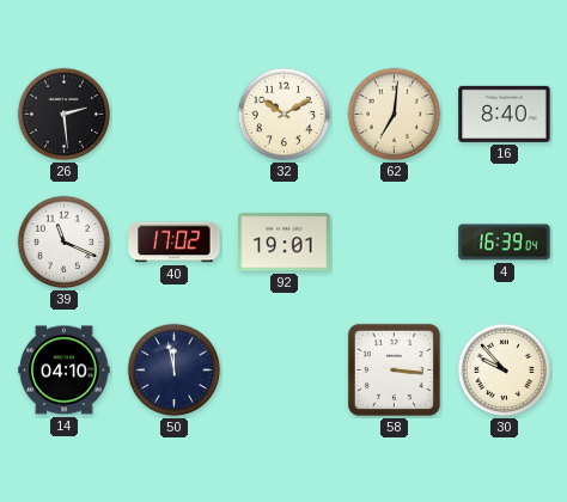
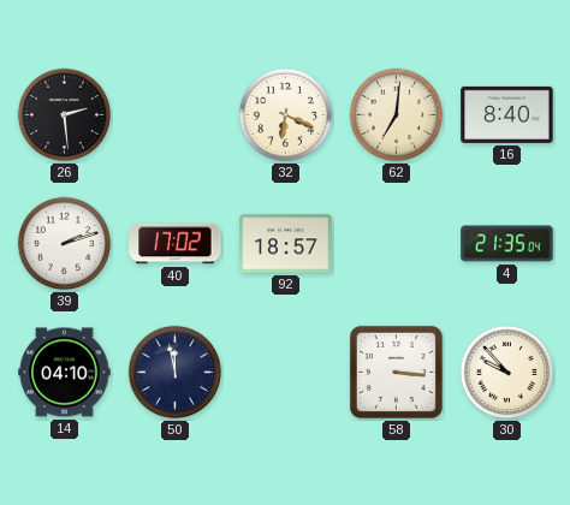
32: 10:10 -> 6:19
39: 11:19 -> 2:12
92: 19:01 -> 18:57
4: 16:39 -> 21:35
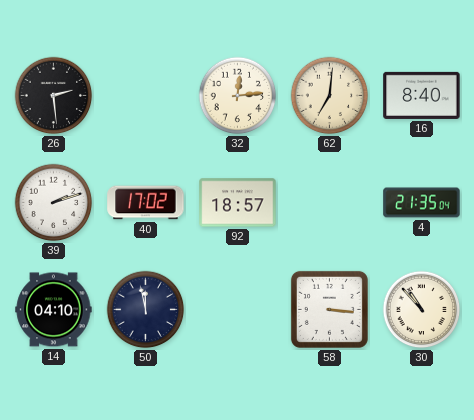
32: 6:19 -> 12:14
30: 9:53 -> 10:53
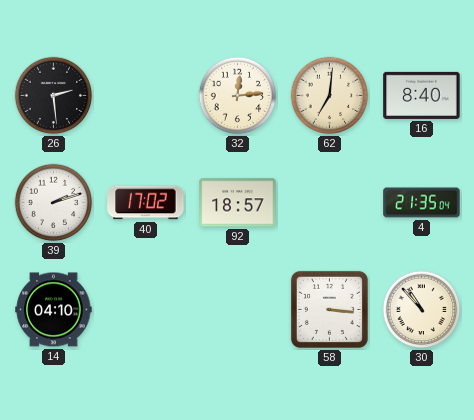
50: 11:58 -> none
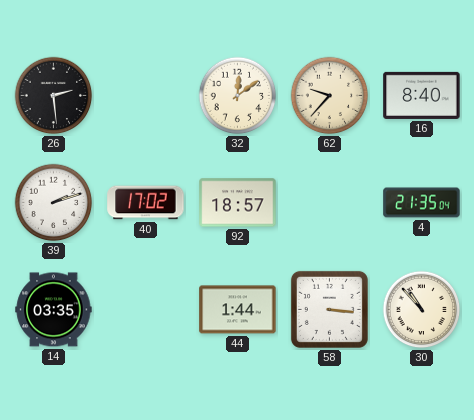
32: 12:14 -> 12:09
62: 7:01 -> 9:37
14: 04:10 -> 03:35
44: none -> 1:44
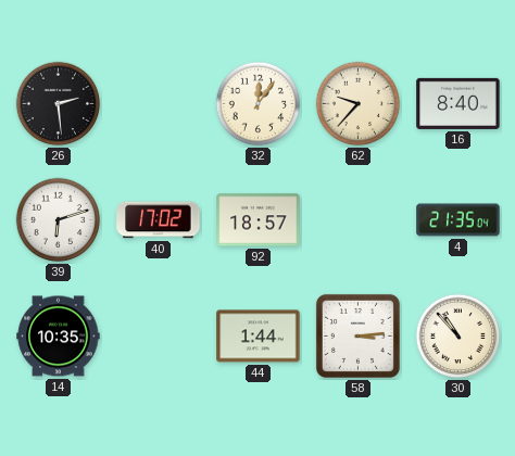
32: 12:09 -> 12:06
39: 2:12 -> 6:12
14: 03:35 -> 10:35
58: 3:16 -> 3:14
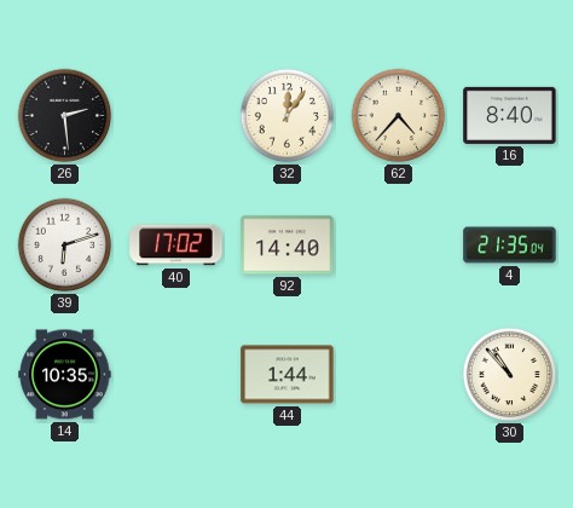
62: 9:37 -> 4:37
92: 18:57 -> 14:40
58: 3:14 -> none
